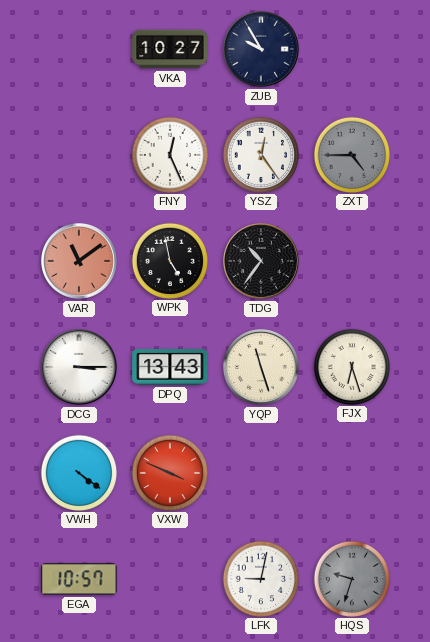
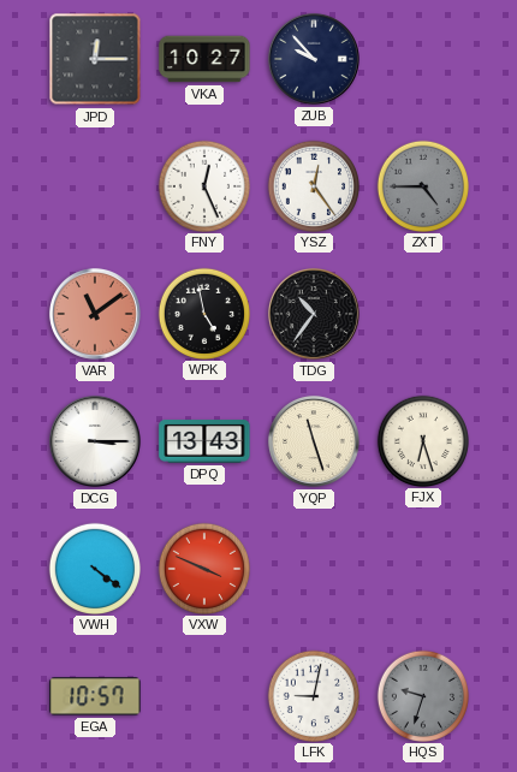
JPD: none -> 12:15
ZUB: 9:55 -> 9:53
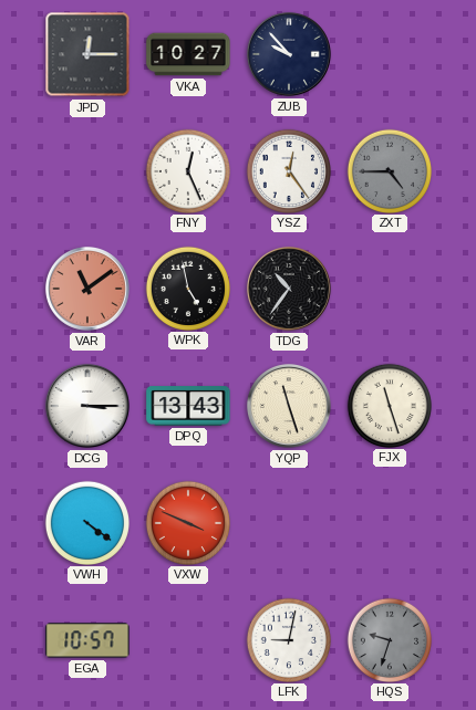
FJX: 6:27 -> 11:27
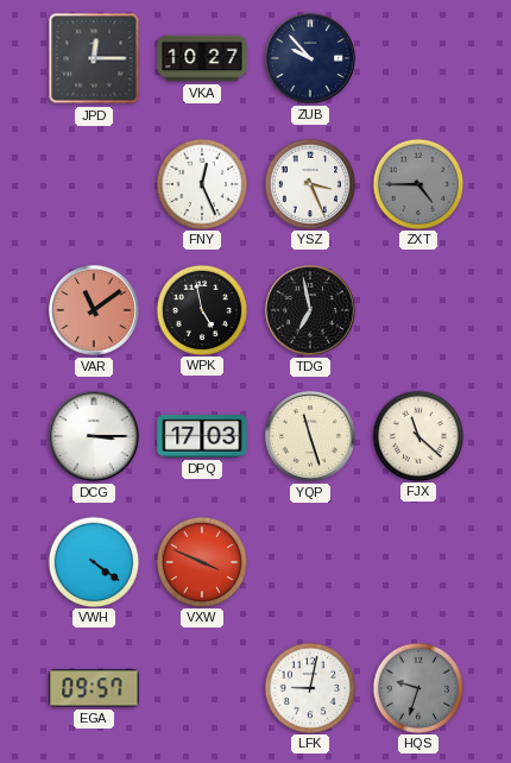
YSZ: 12:24 -> 3:26
TDG: 10:36 -> 6:58
DPQ: 13:43 -> 17:03
FJX: 11:27 -> 11:22
EGA: 10:57 -> 09:57
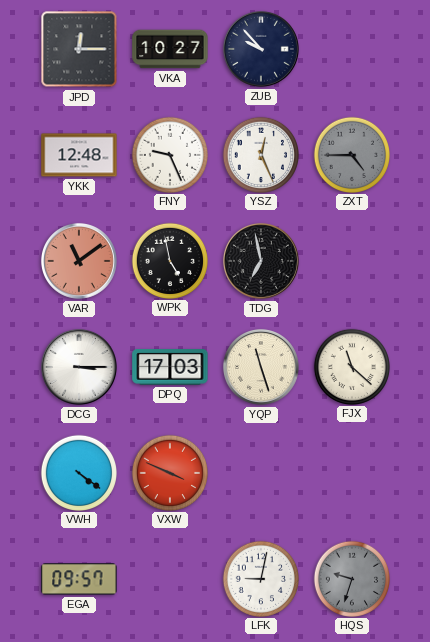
YKK: none -> 12:48
FNY: 12:26 -> 9:26
YSZ: 3:26 -> 12:26
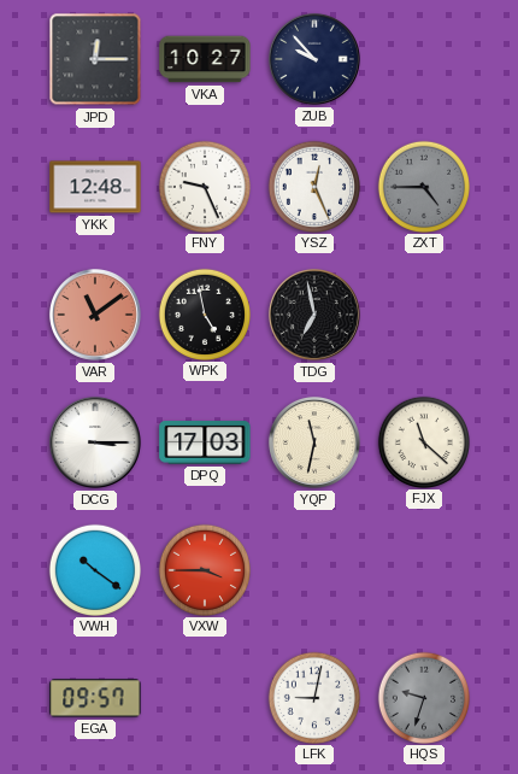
YQP: 11:27 -> 11:32
VWH: 4:21 -> 10:21
VXW: 3:49 -> 3:45
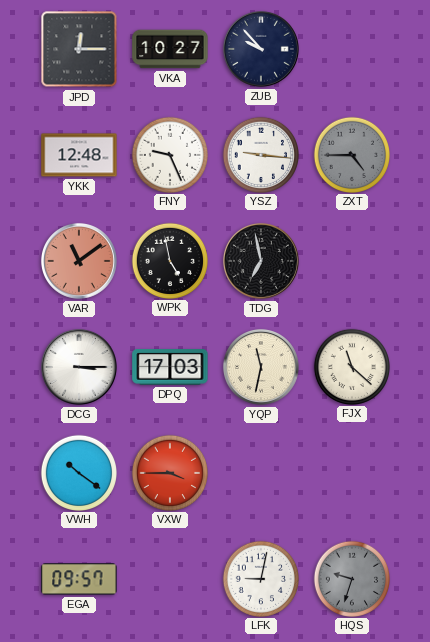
YSZ: 12:26 -> 9:16
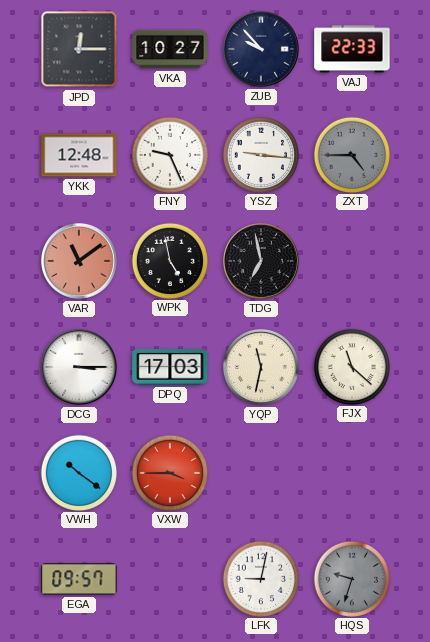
VAJ: none -> 22:33
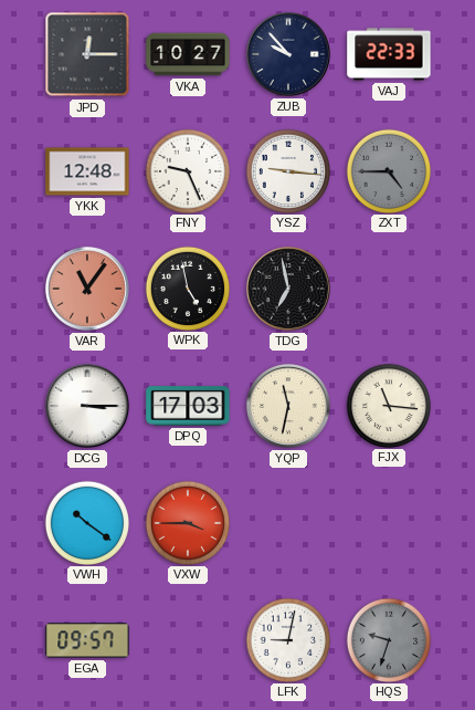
VAR: 11:09 -> 11:06
FJX: 11:22 -> 11:16
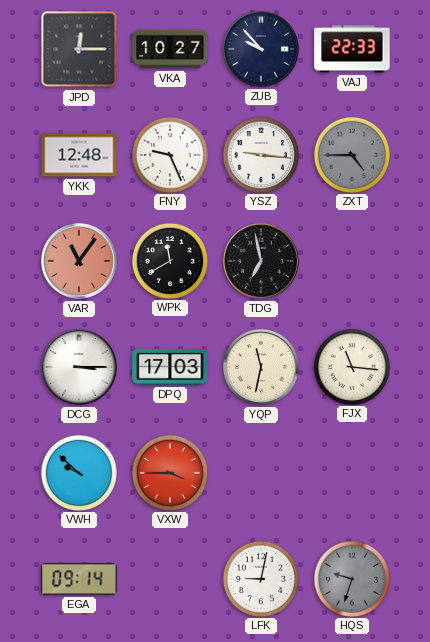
WPK: 4:58 -> 11:40
VWH: 10:21 -> 9:52
EGA: 09:57 -> 09:14
